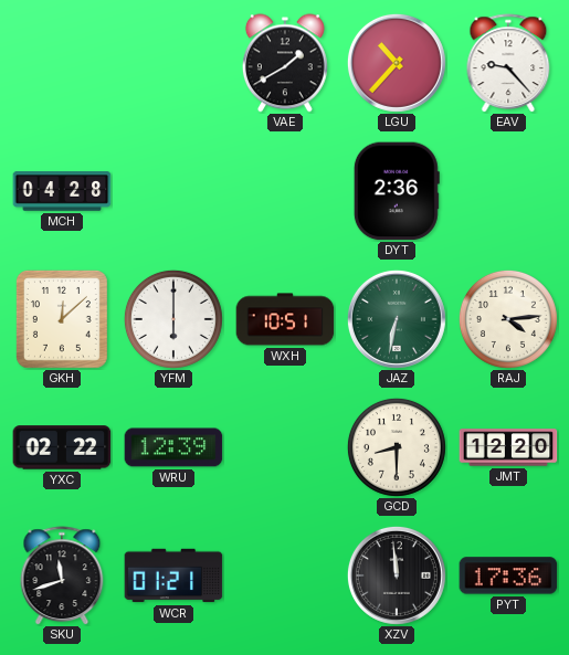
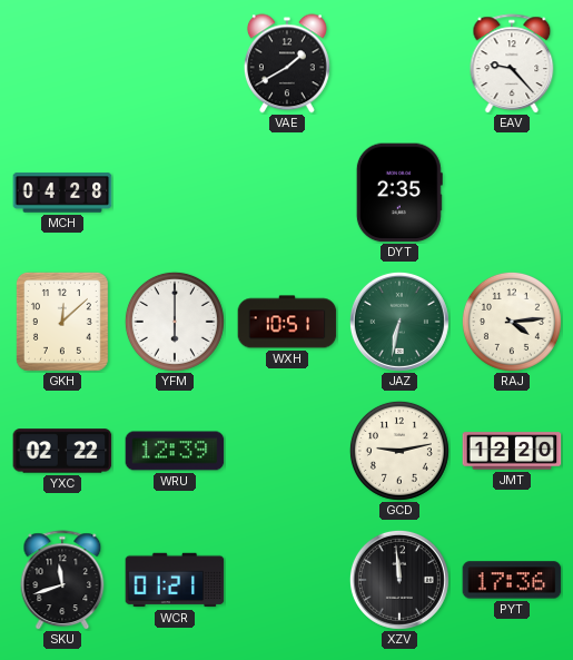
LGU: 10:37 -> none
DYT: 2:36 -> 2:35
GCD: 8:30 -> 9:13
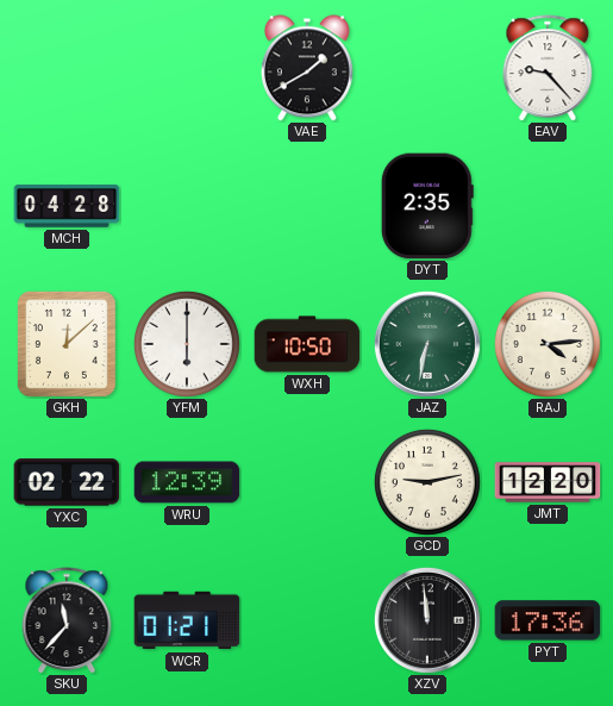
WXH: 10:51 -> 10:50
SKU: 11:42 -> 11:37
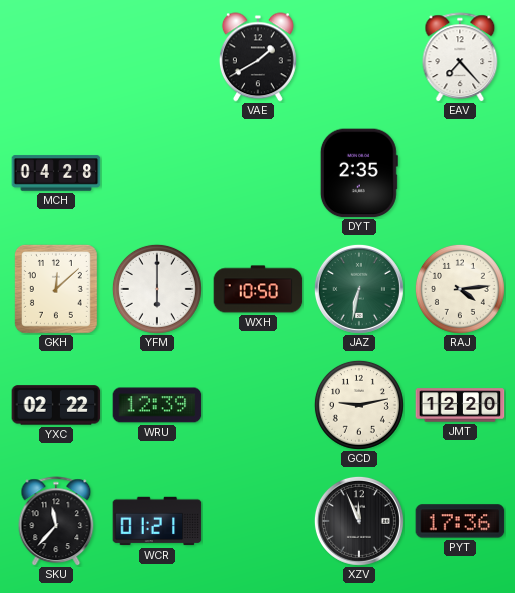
EAV: 9:23 -> 7:23
XZV: 11:59 -> 11:56
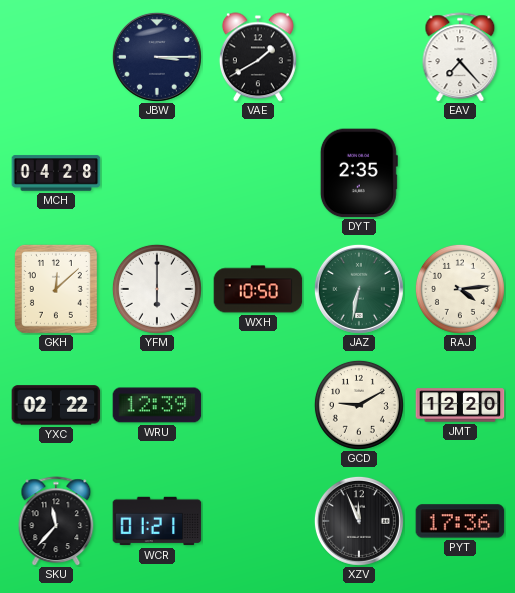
JBW: none -> 3:15
GCD: 9:13 -> 9:10
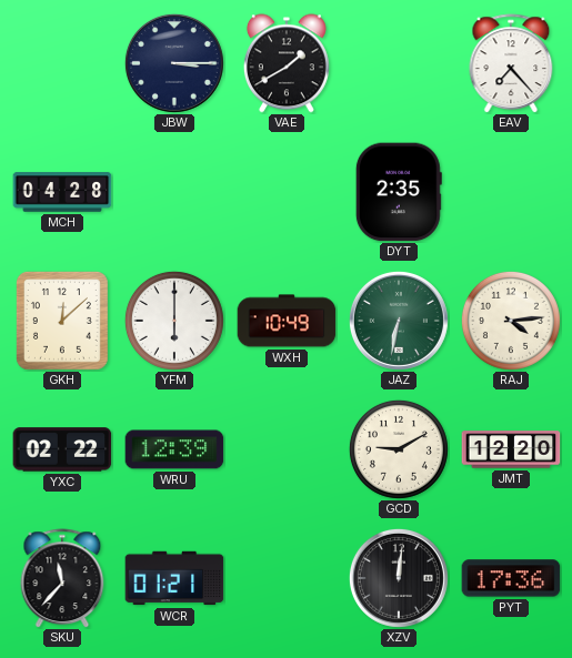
WXH: 10:50 -> 10:49
XZV: 11:56 -> 12:01
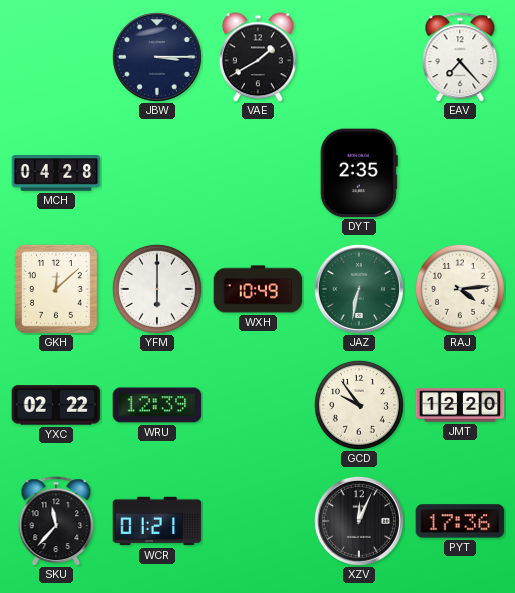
GCD: 9:10 -> 9:54
XZV: 12:01 -> 12:04
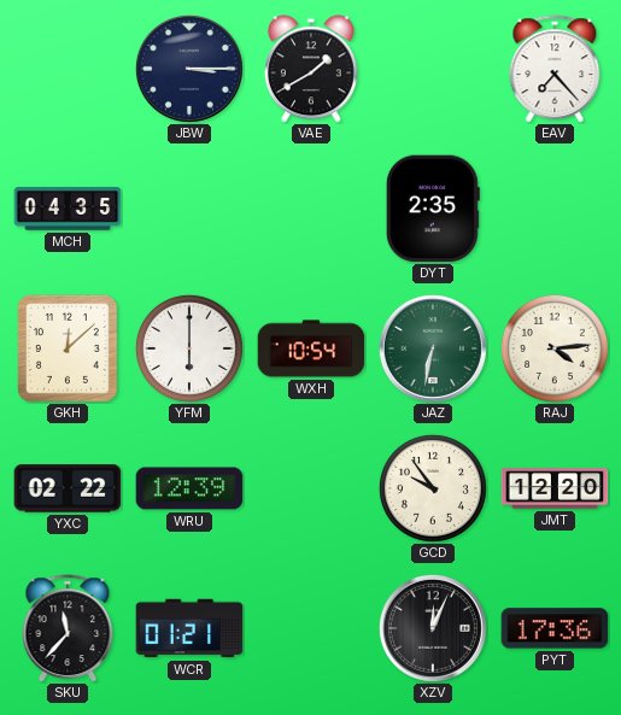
MCH: 04:28 -> 04:35
WXH: 10:49 -> 10:54
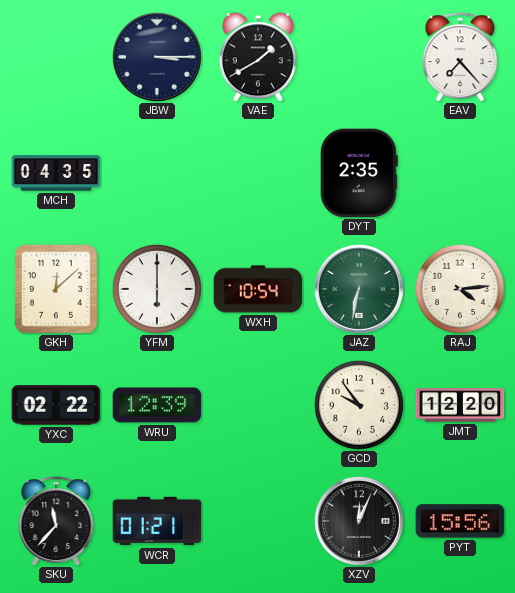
PYT: 17:36 -> 15:56
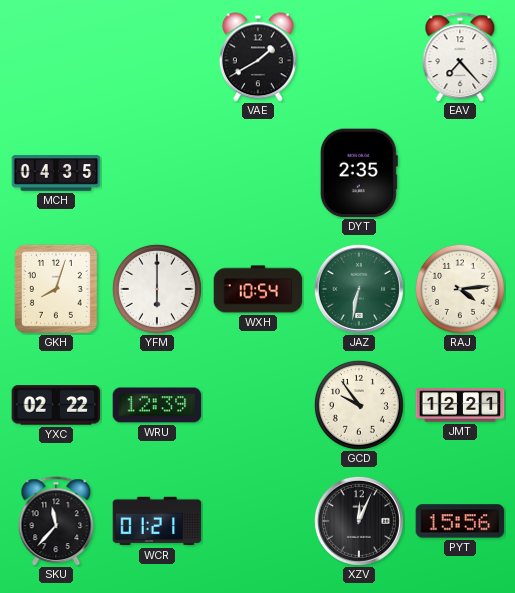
JBW: 3:15 -> none
GKH: 12:08 -> 8:03
JMT: 12:20 -> 12:21
